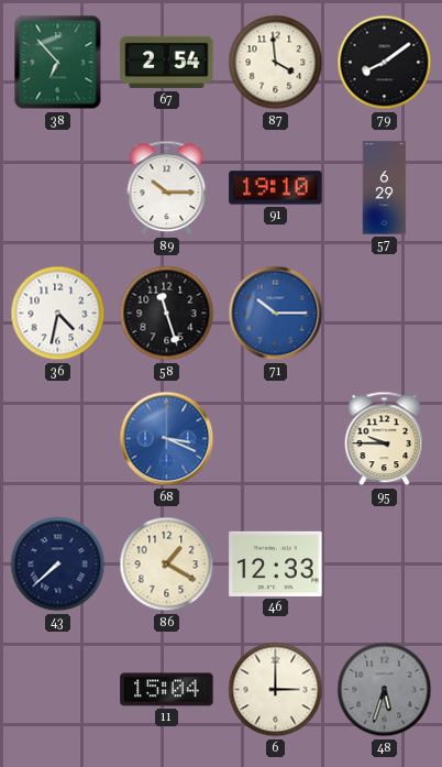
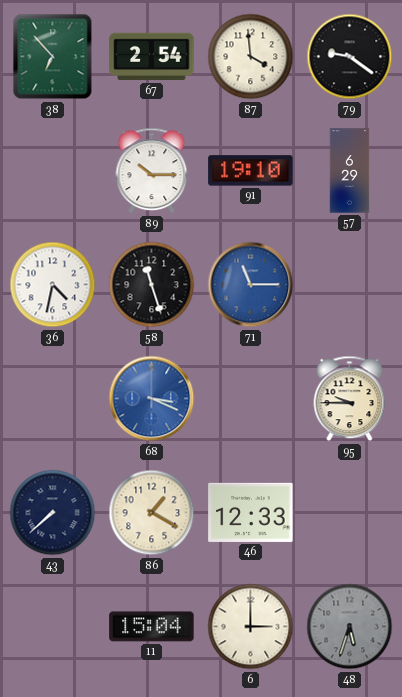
79: 8:09 -> 9:21
71: 10:15 -> 11:15
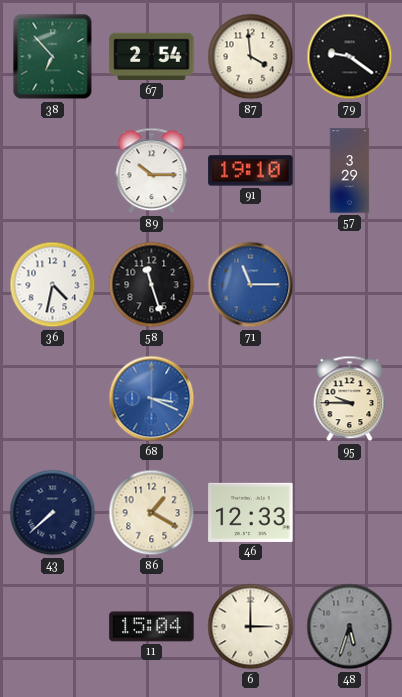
57: 6:29 -> 3:29
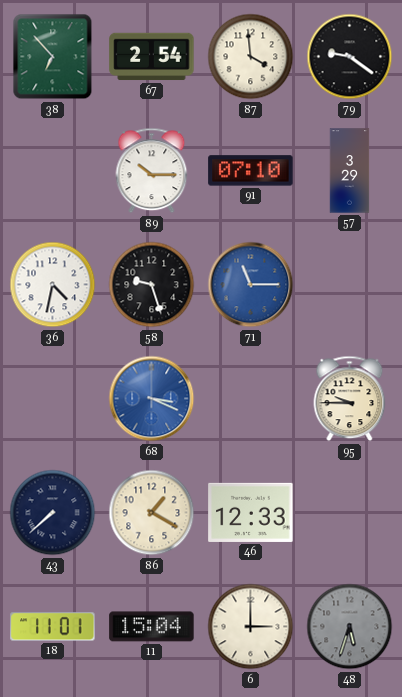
91: 19:10 -> 07:10
58: 11:27 -> 9:27
18: none -> 11:01
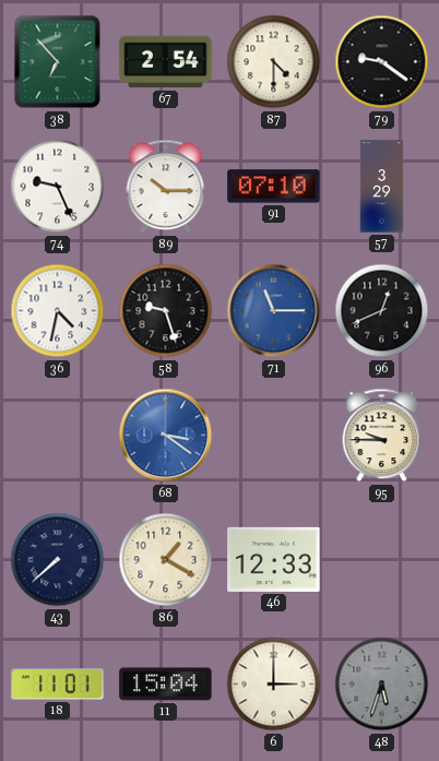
87: 3:59 -> 4:30
74: none -> 9:26
96: none -> 12:41
68: 3:19 -> 3:21
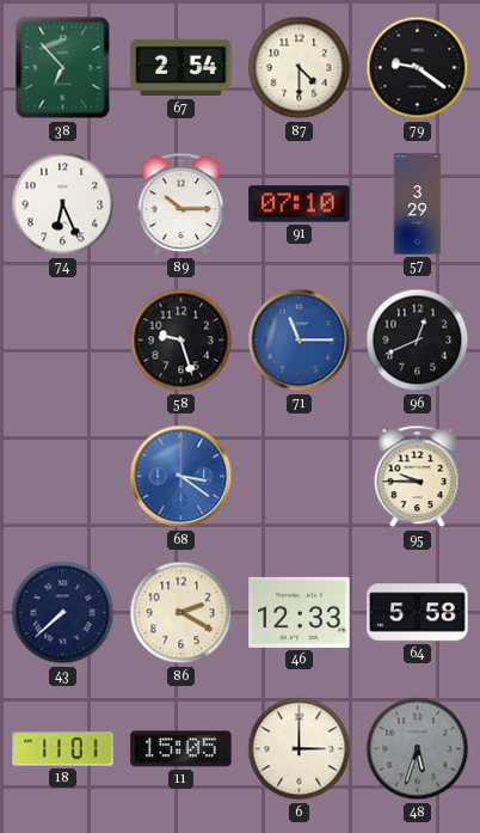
74: 9:26 -> 6:26
36: 4:32 -> none
86: 1:20 -> 2:20
64: none -> 5:58
11: 15:04 -> 15:05
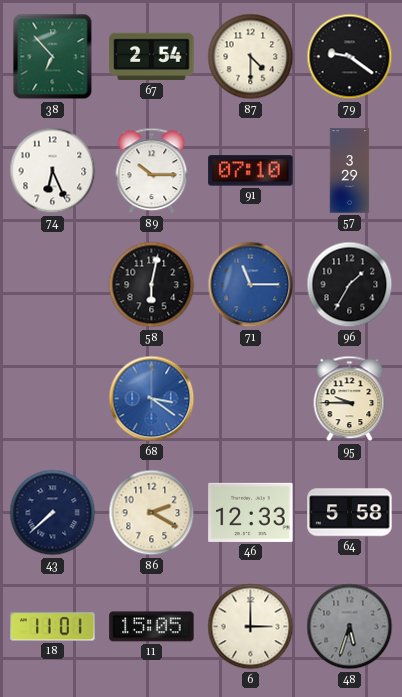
58: 9:27 -> 6:02
96: 12:41 -> 1:35
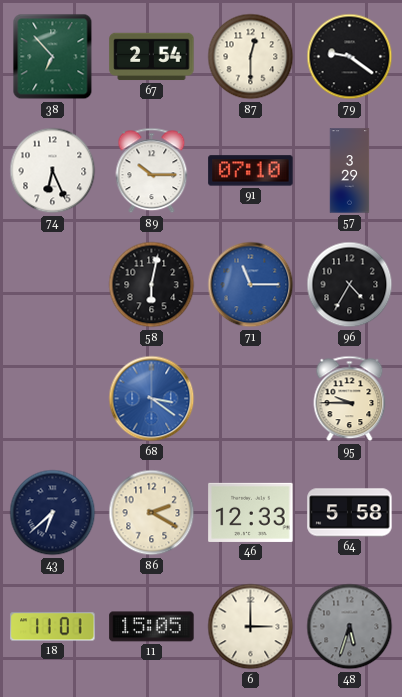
87: 4:30 -> 12:30
96: 1:35 -> 4:35
43: 7:38 -> 6:38
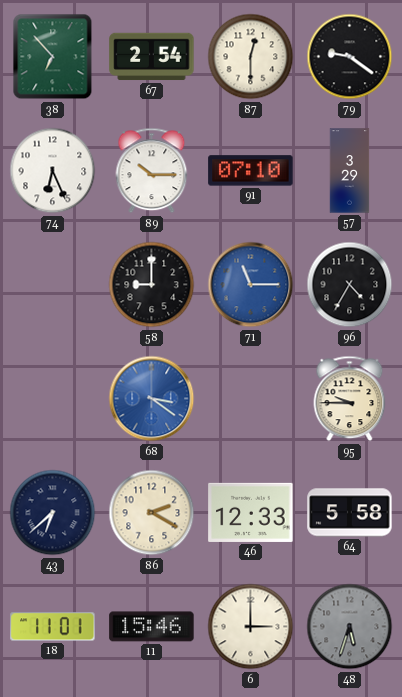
58: 6:02 -> 9:00
11: 15:05 -> 15:46
